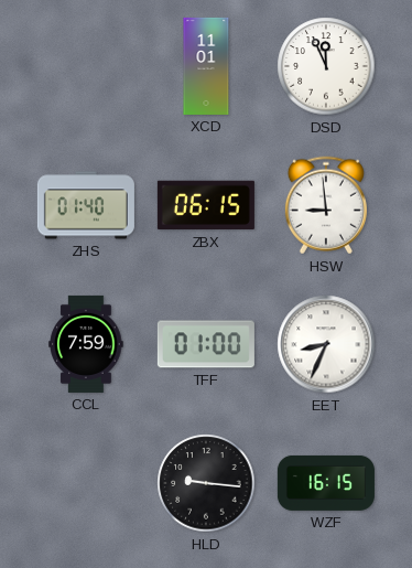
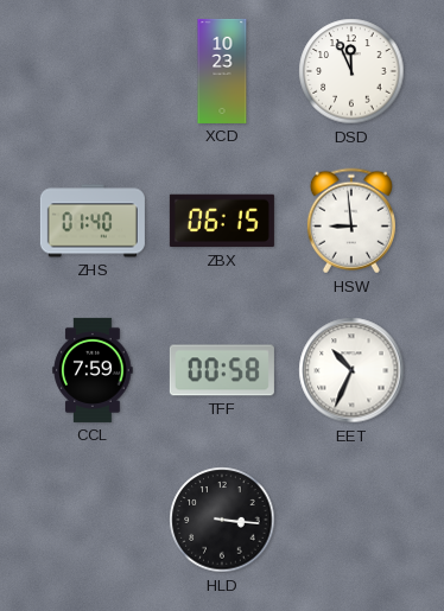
XCD: 11:01 -> 10:23
TFF: 01:00 -> 00:58
EET: 8:34 -> 10:34
HLD: 9:16 -> 3:16
WZF: 16:15 -> none
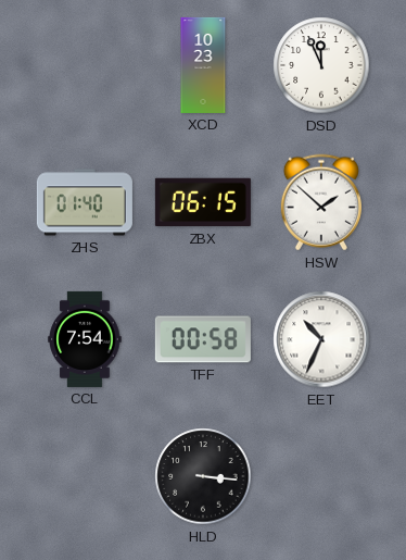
HSW: 8:59 -> 1:52
CCL: 7:59 -> 7:54
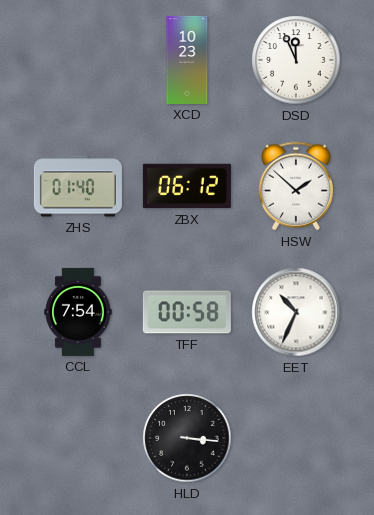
ZBX: 06:15 -> 06:12
